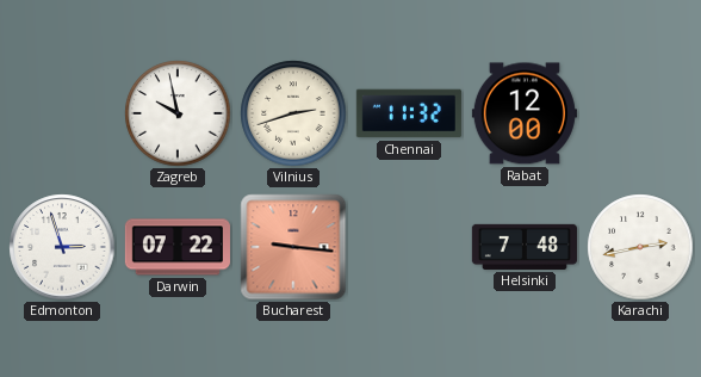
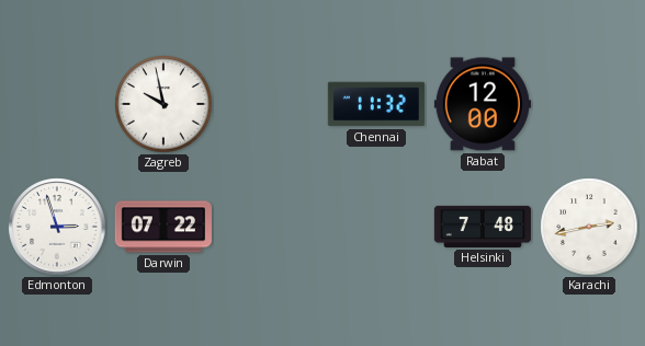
Vilnius: 2:42 -> none
Bucharest: 9:16 -> none
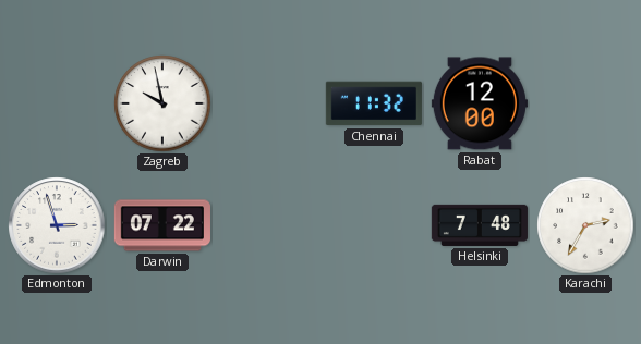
Karachi: 2:43 -> 2:35
